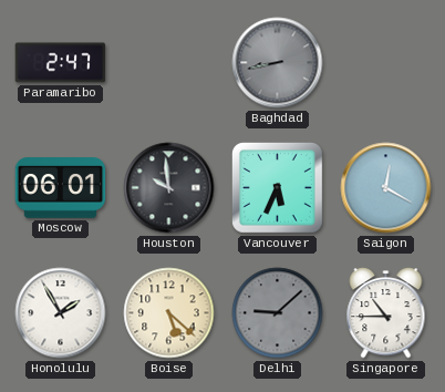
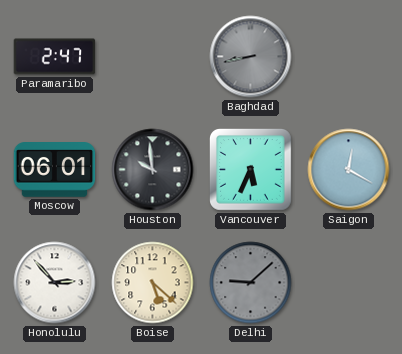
Honolulu: 1:55 -> 2:53
Singapore: 10:45 -> none
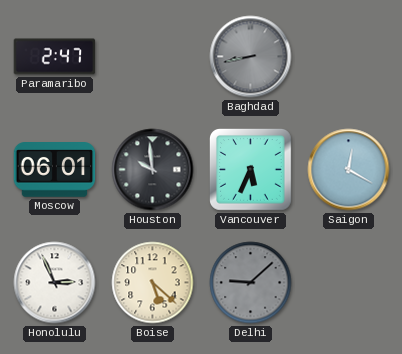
Honolulu: 2:53 -> 2:56
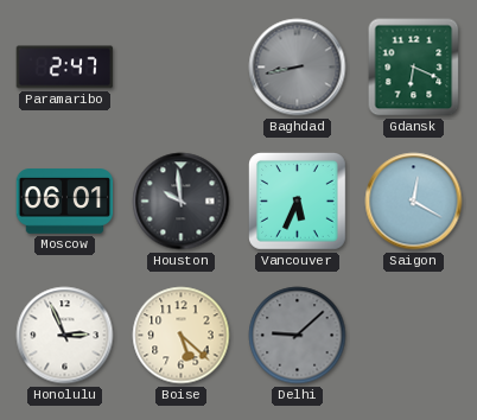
Gdansk: none -> 6:19
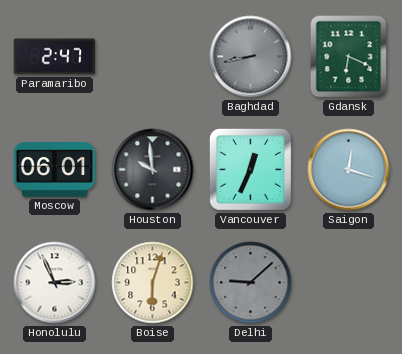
Vancouver: 5:34 -> 12:34
Saigon: 12:20 -> 12:18
Boise: 5:22 -> 6:03
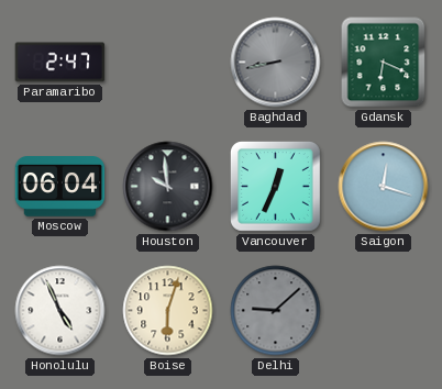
Moscow: 06:01 -> 06:04
Honolulu: 2:56 -> 4:56
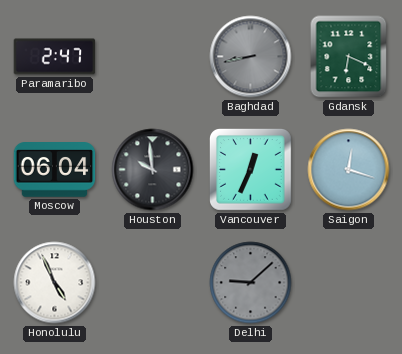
Boise: 6:03 -> none
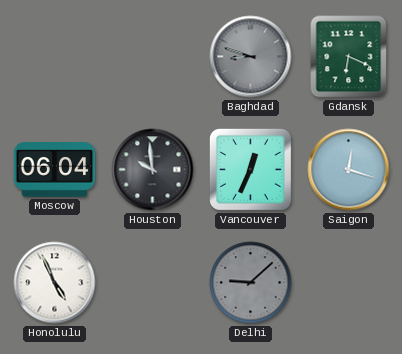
Paramaribo: 2:47 -> none
Baghdad: 8:43 -> 8:48
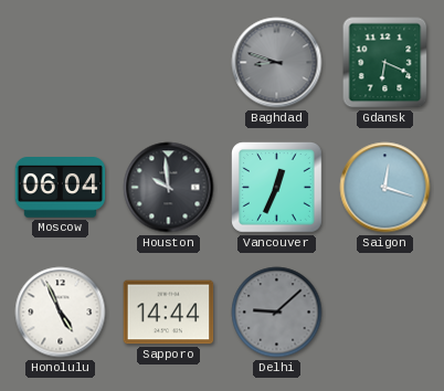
Sapporo: none -> 14:44
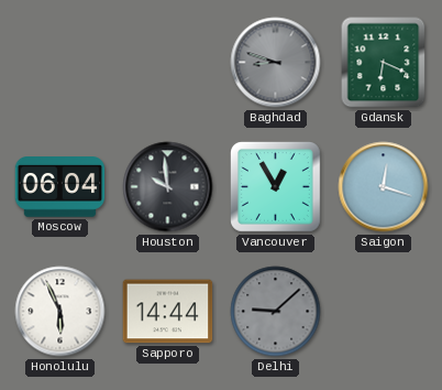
Vancouver: 12:34 -> 12:55
Honolulu: 4:56 -> 5:56
